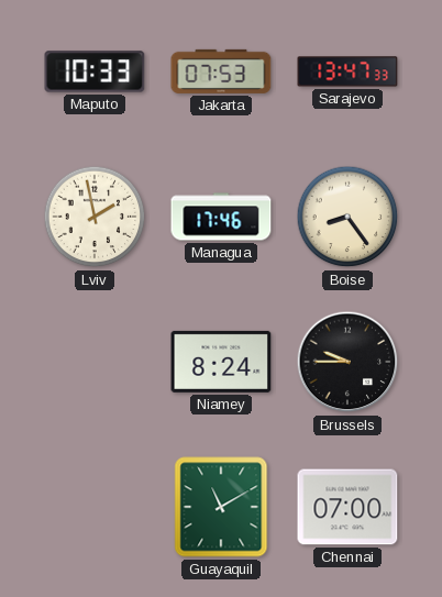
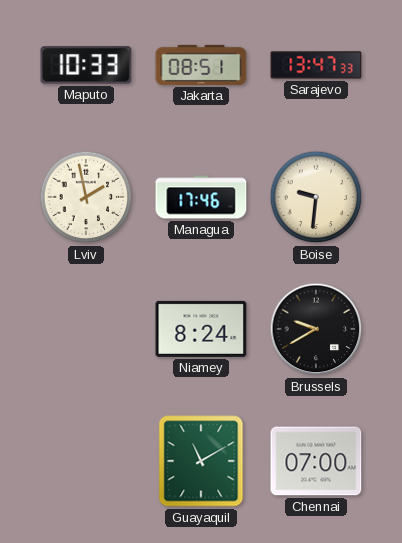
Jakarta: 07:53 -> 08:51
Boise: 8:24 -> 9:31
Brussels: 9:45 -> 9:40
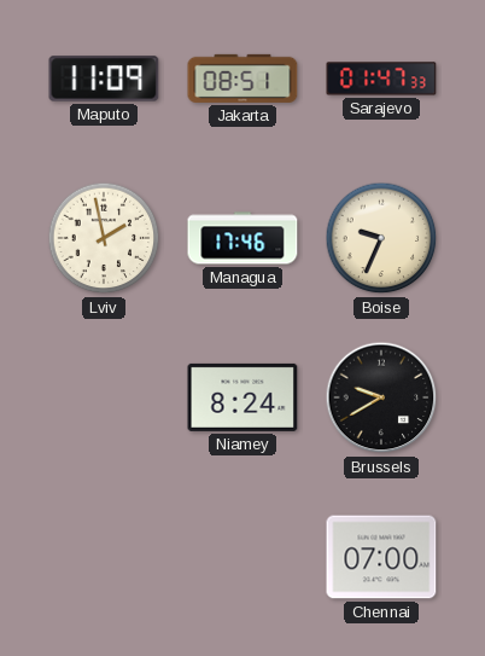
Maputo: 10:33 -> 11:09
Sarajevo: 13:47 -> 01:47
Boise: 9:31 -> 9:34
Guayaquil: 11:10 -> none
